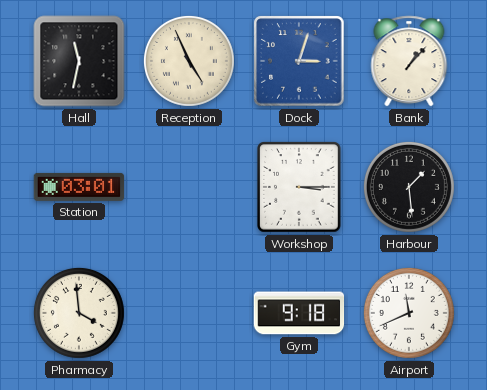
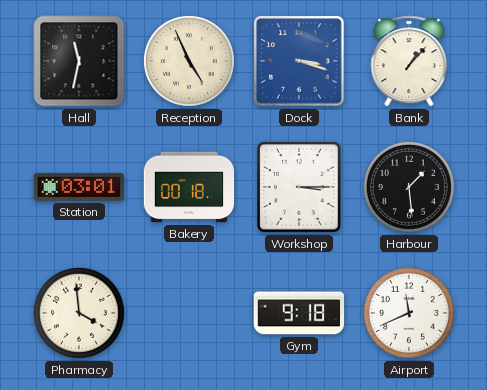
Dock: 3:03 -> 3:18
Bakery: none -> 00:18
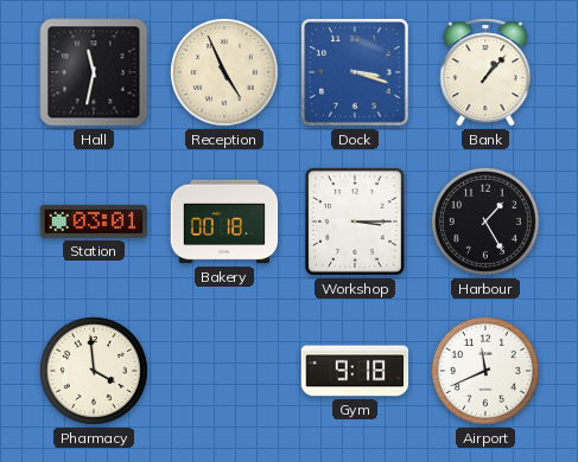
Harbour: 1:29 -> 1:25
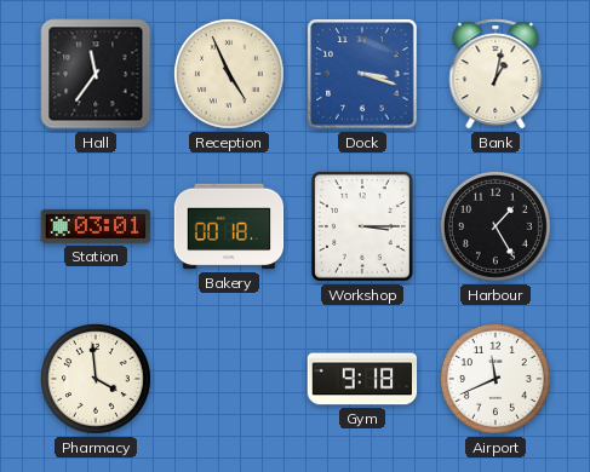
Hall: 11:32 -> 11:36
Bank: 1:07 -> 1:02
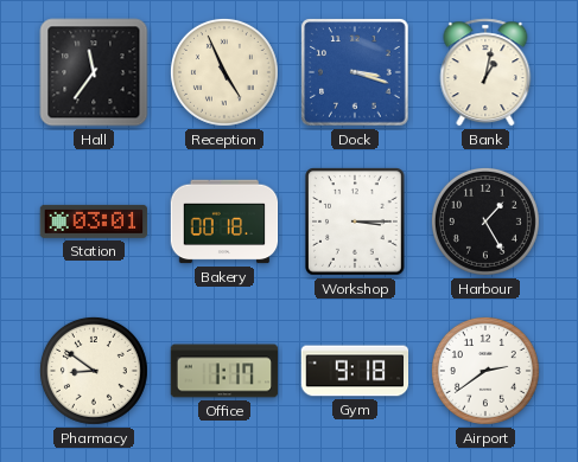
Pharmacy: 3:59 -> 8:51
Office: none -> 1:17
Airport: 11:41 -> 2:39
